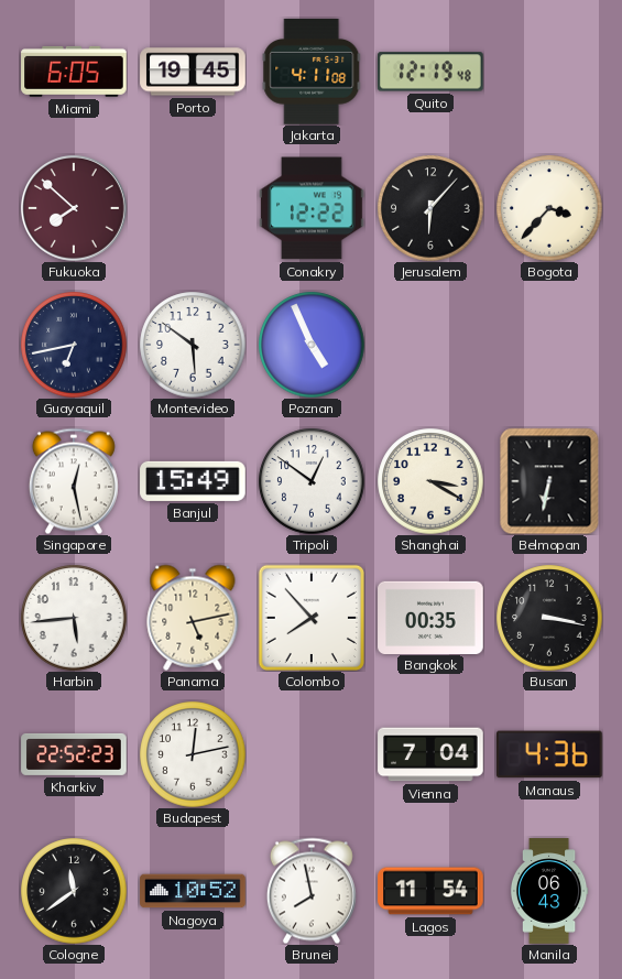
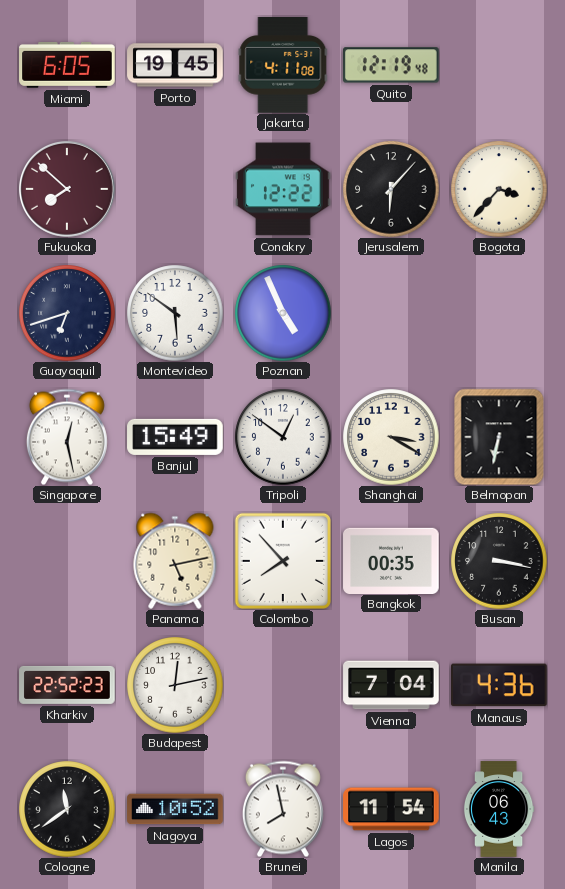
Guayaquil: 6:43 -> 6:42
Harbin: 5:44 -> none
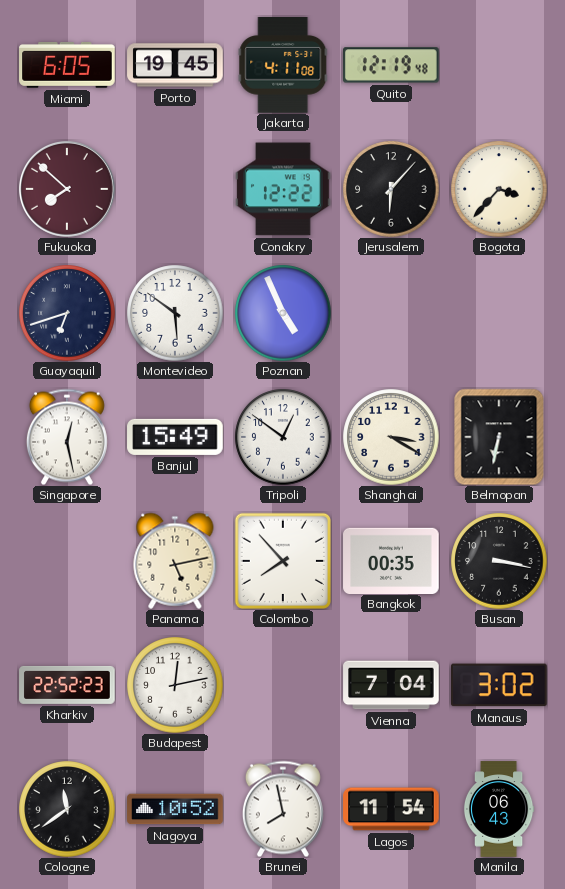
Manaus: 4:36 -> 3:02
